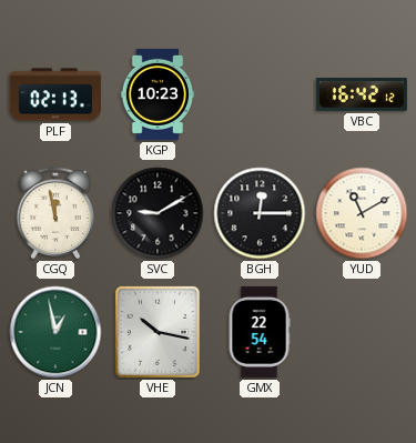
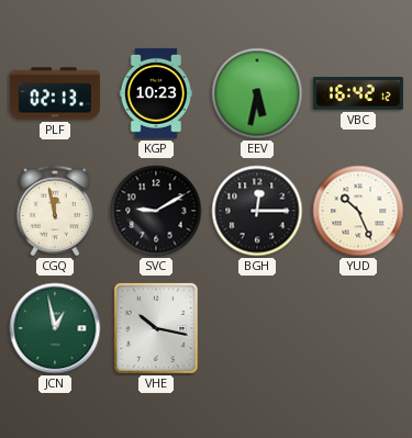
EEV: none -> 5:32
YUD: 11:10 -> 10:26
GMX: 22:54 -> none
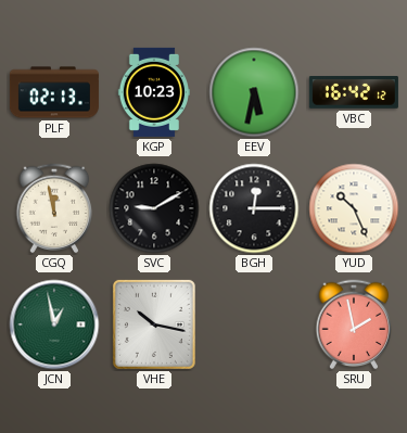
SRU: none -> 1:58
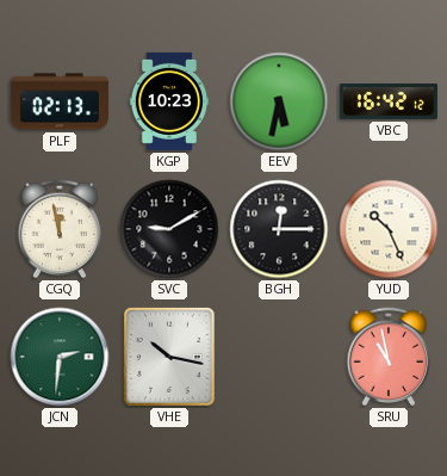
JCN: 12:58 -> 2:31
SRU: 1:58 -> 10:58
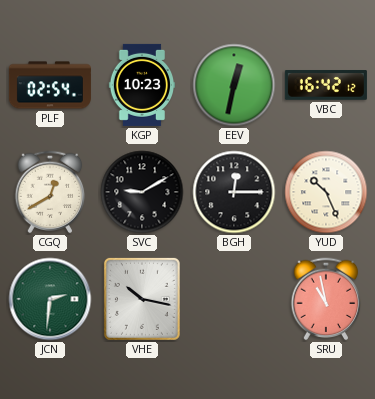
PLF: 02:13 -> 02:54
EEV: 5:32 -> 12:32
CGQ: 11:58 -> 12:40
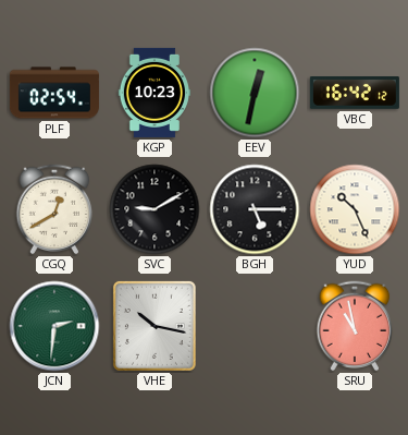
BGH: 12:15 -> 5:15
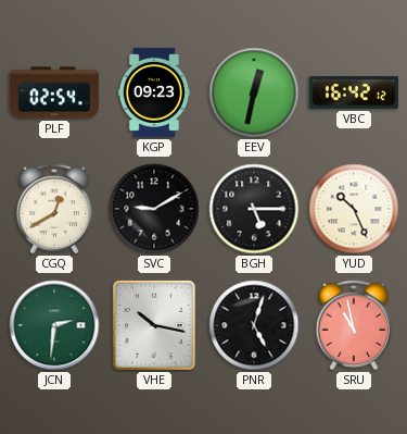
KGP: 10:23 -> 09:23
PNR: none -> 5:03
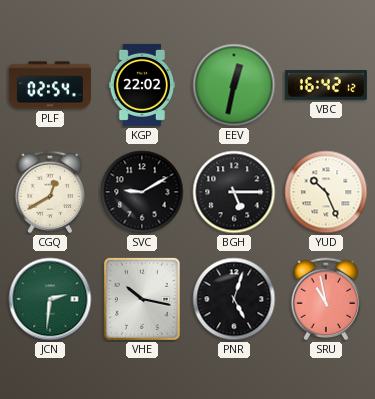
KGP: 09:23 -> 22:02
